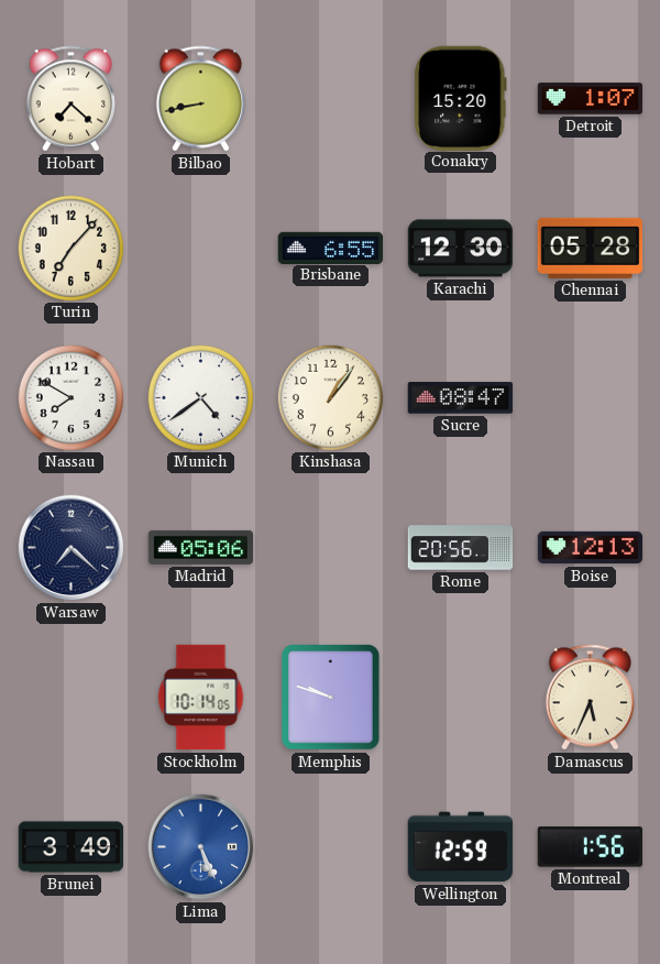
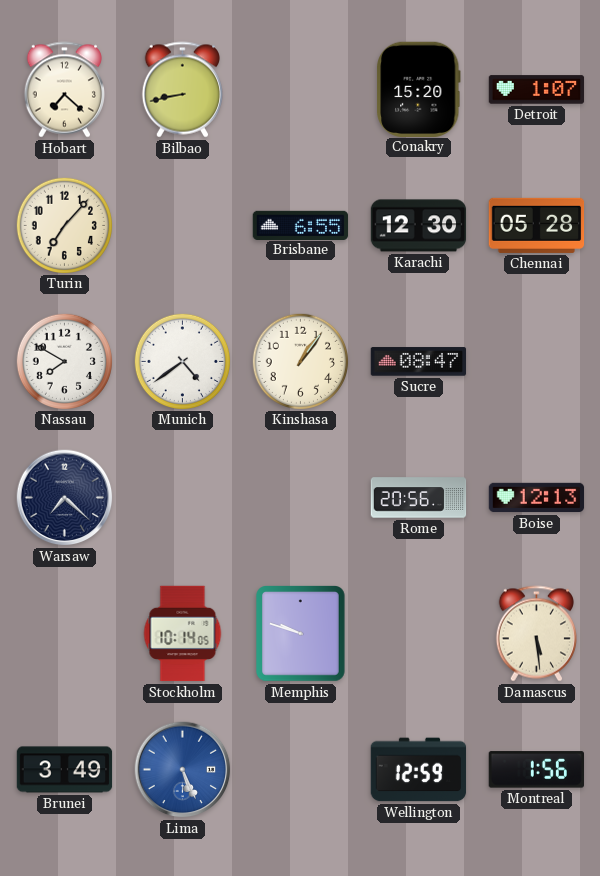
Madrid: 05:06 -> none
Damascus: 5:34 -> 5:29
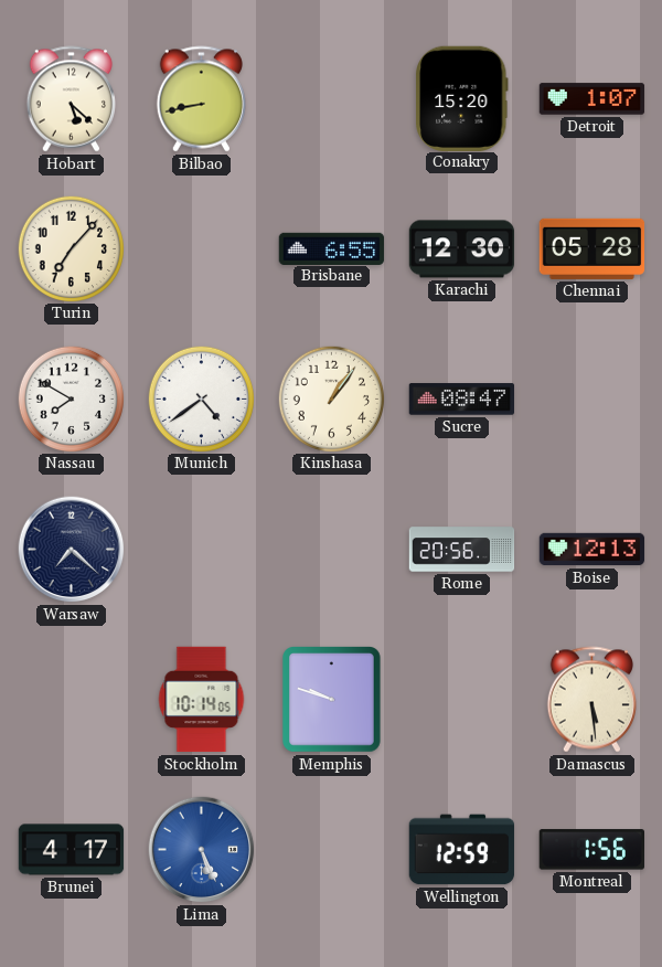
Hobart: 7:22 -> 5:22
Brunei: 3:49 -> 4:17
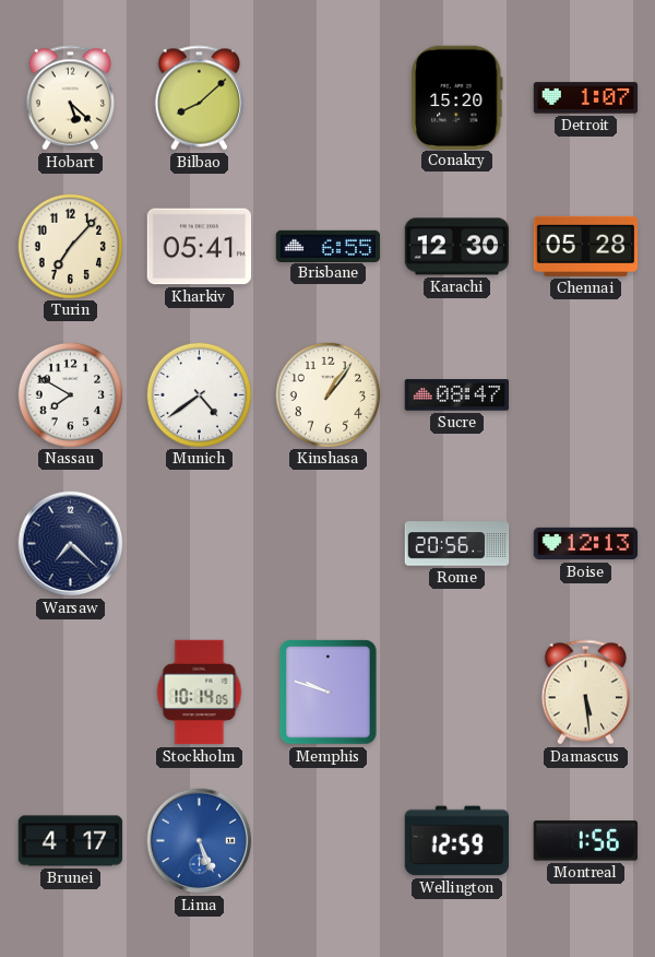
Bilbao: 8:43 -> 8:08
Kharkiv: none -> 05:41
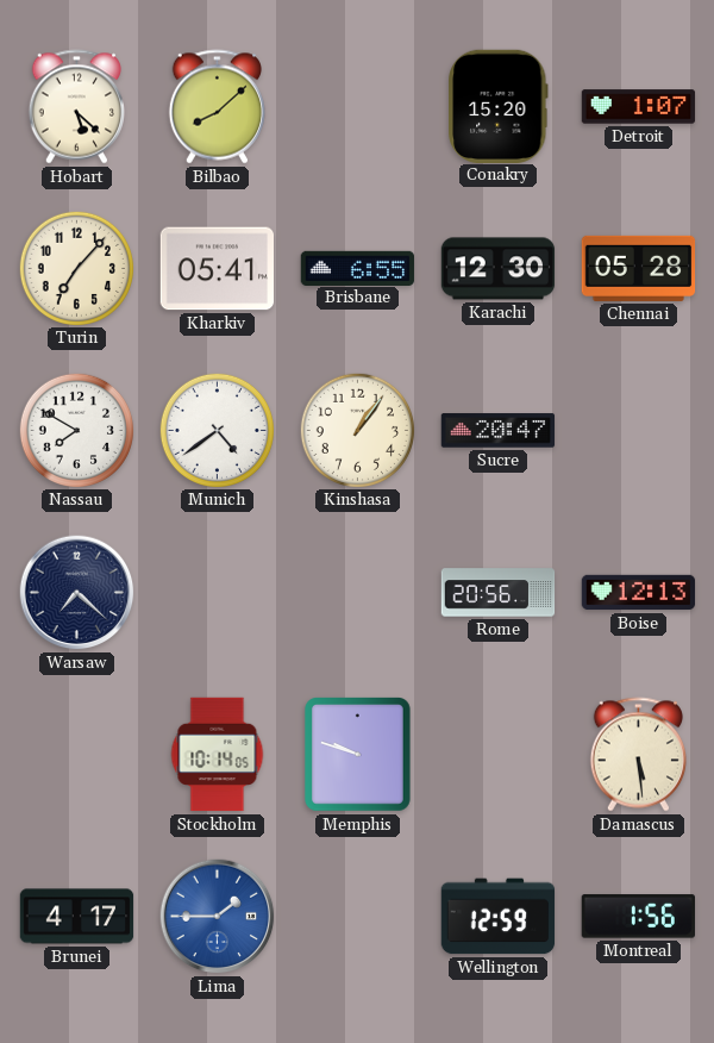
Sucre: 08:47 -> 20:47
Lima: 5:26 -> 1:45
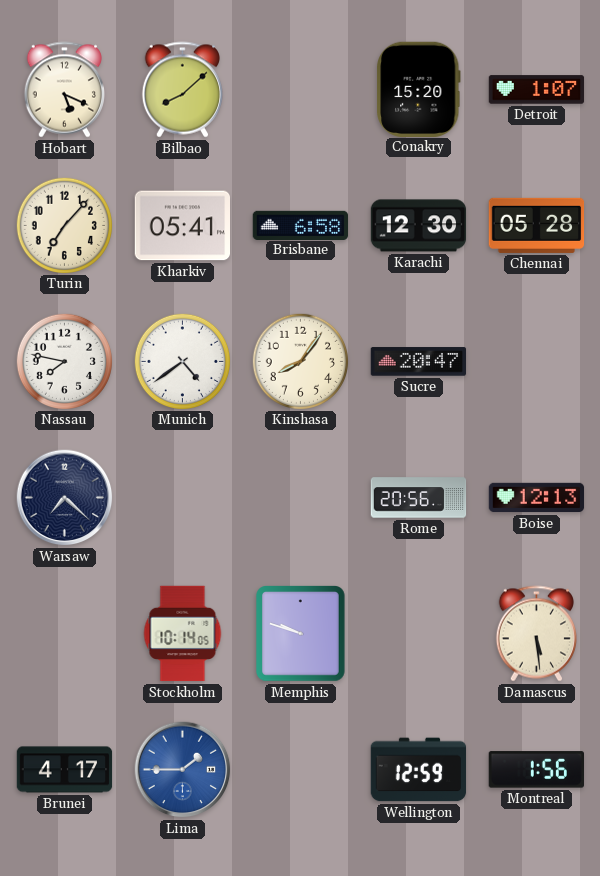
Hobart: 5:22 -> 5:19
Brisbane: 6:55 -> 6:58
Nassau: 7:50 -> 7:47
Kinshasa: 1:06 -> 8:06
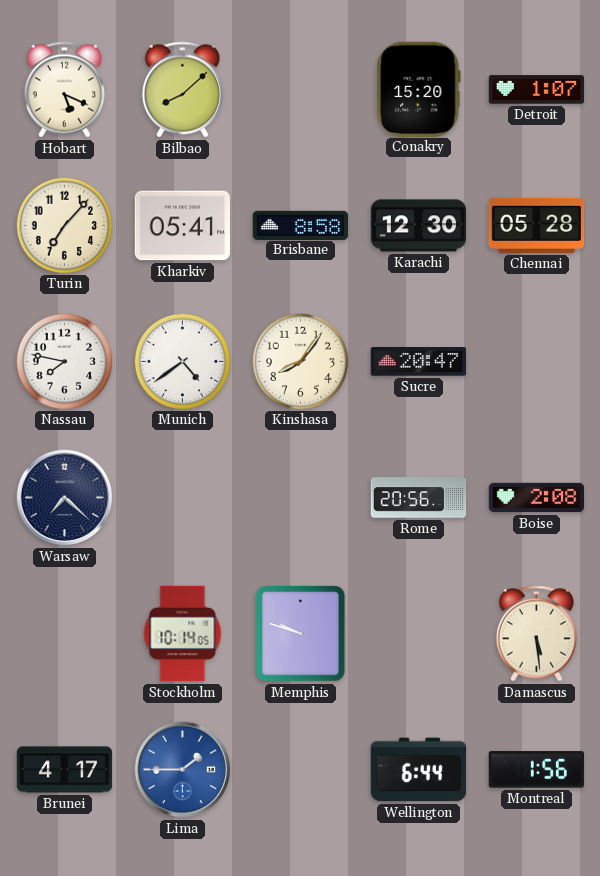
Brisbane: 6:58 -> 8:58
Boise: 12:13 -> 2:08
Wellington: 12:59 -> 6:44
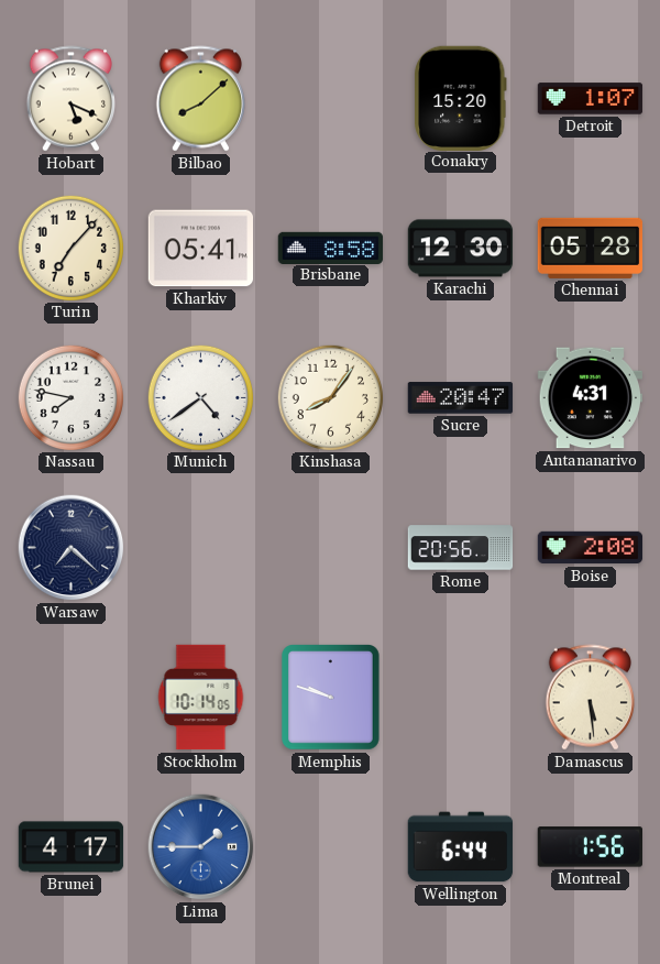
Antananarivo: none -> 4:31
